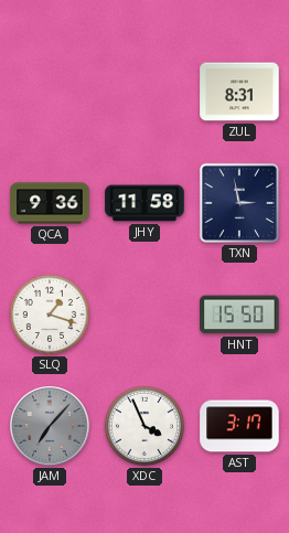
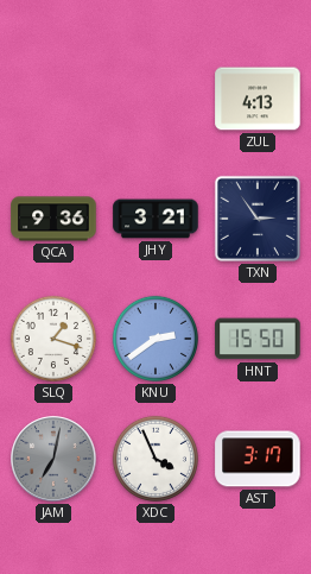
ZUL: 8:31 -> 4:13
JHY: 11:58 -> 3:21
TXN: 2:58 -> 2:54
KNU: none -> 2:39
JAM: 7:07 -> 7:02
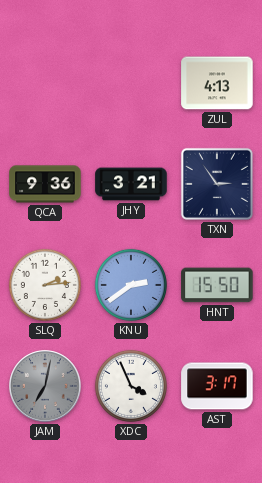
SLQ: 1:18 -> 2:14
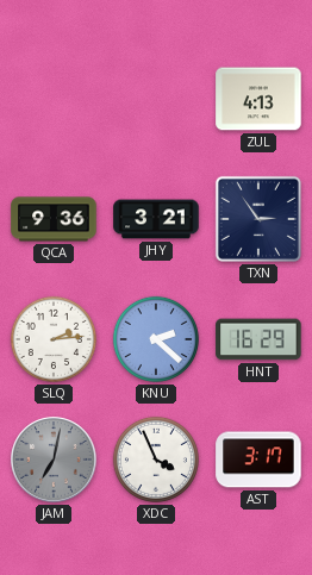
KNU: 2:39 -> 2:22
HNT: 15:50 -> 16:29
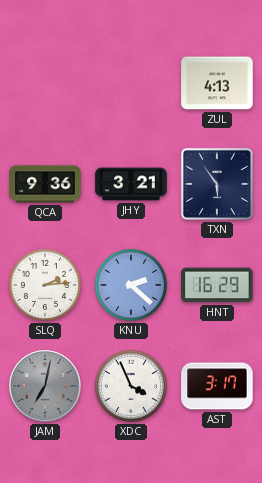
TXN: 2:54 -> 5:54
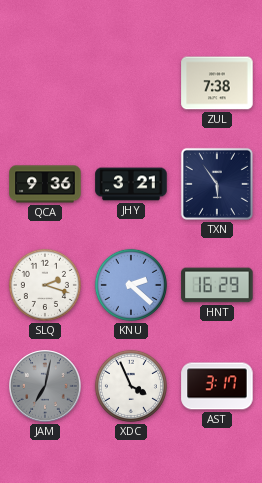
ZUL: 4:13 -> 7:38
SLQ: 2:14 -> 2:18
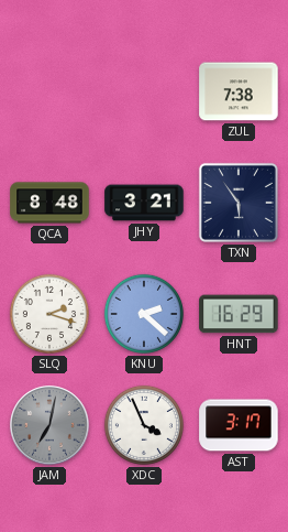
QCA: 9:36 -> 8:48
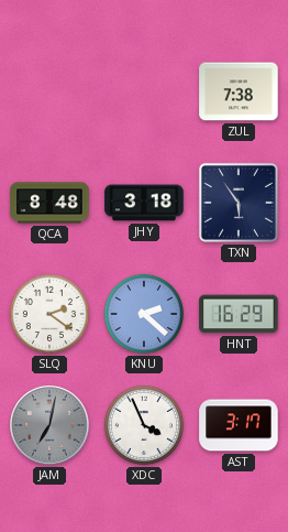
JHY: 3:21 -> 3:18
SLQ: 2:18 -> 2:21
